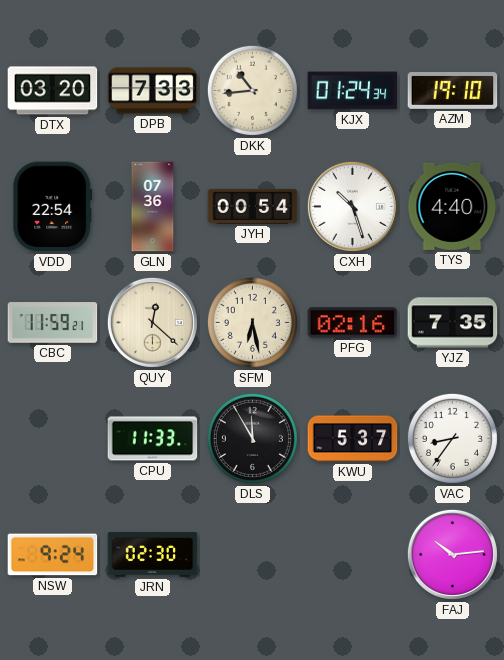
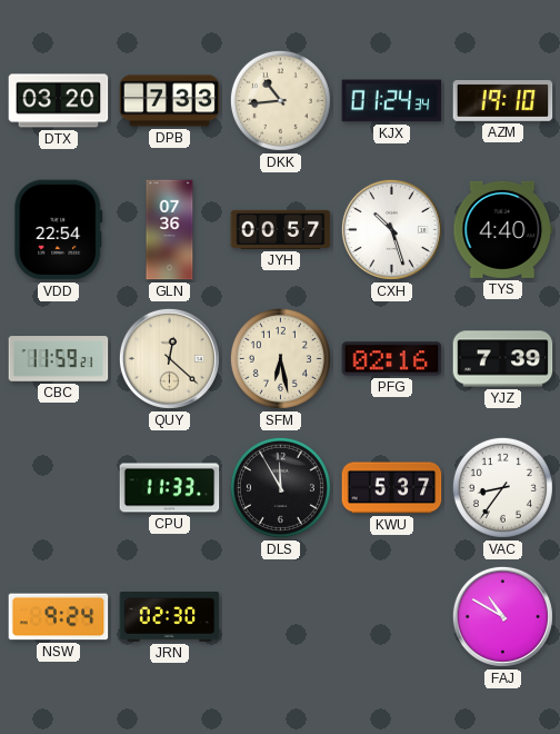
JYH: 00:54 -> 00:57
YJZ: 7:35 -> 7:39
FAJ: 10:14 -> 10:50
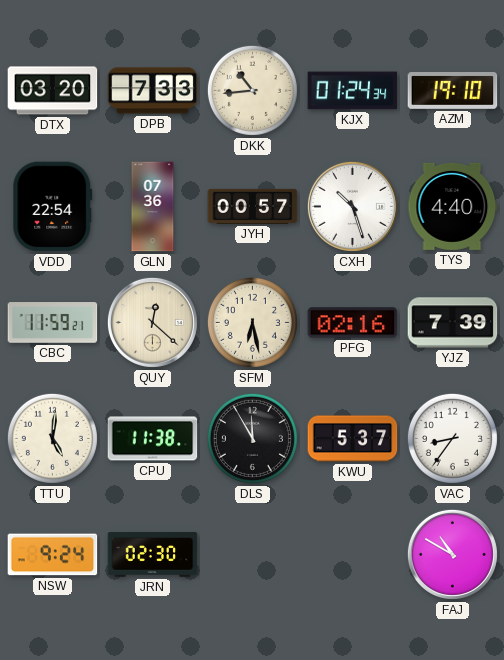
TTU: none -> 5:01
CPU: 11:33 -> 11:38
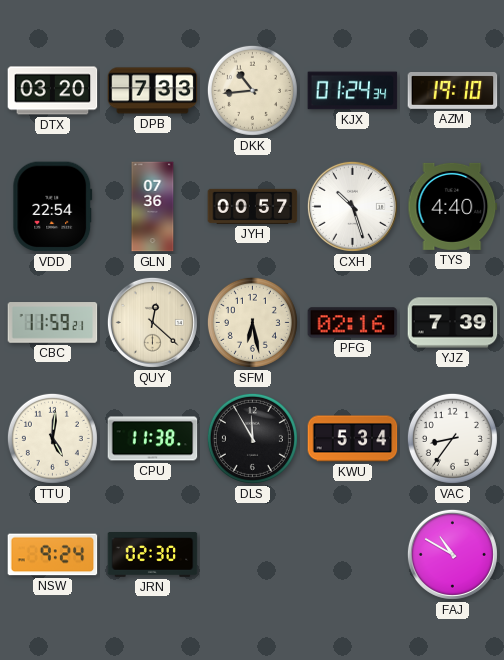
KWU: 5:37 -> 5:34
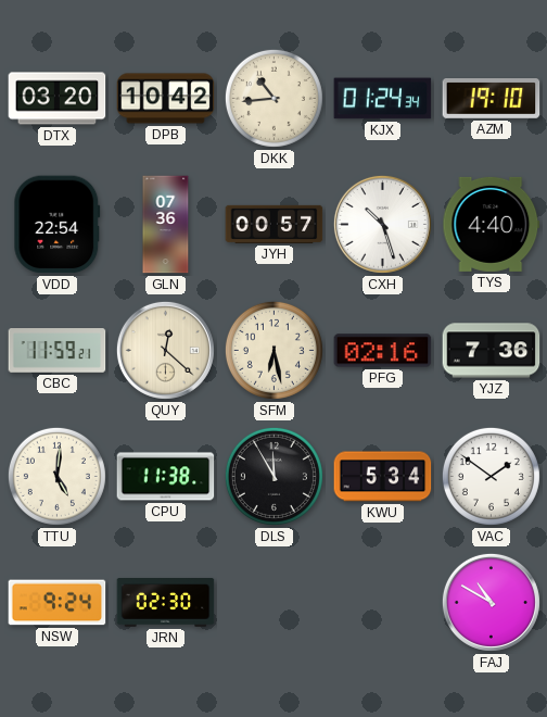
DPB: 7:33 -> 10:42
YJZ: 7:39 -> 7:36
VAC: 8:36 -> 1:51
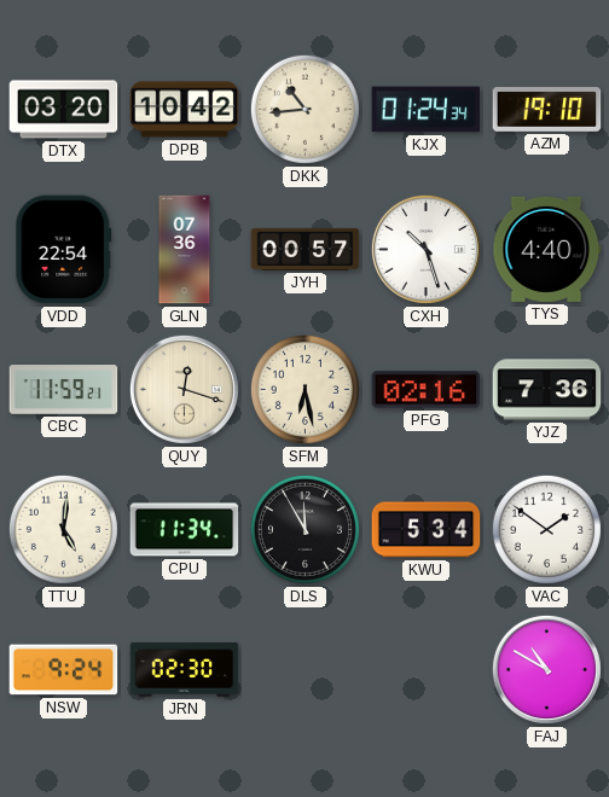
QUY: 12:22 -> 12:18
CPU: 11:38 -> 11:34
